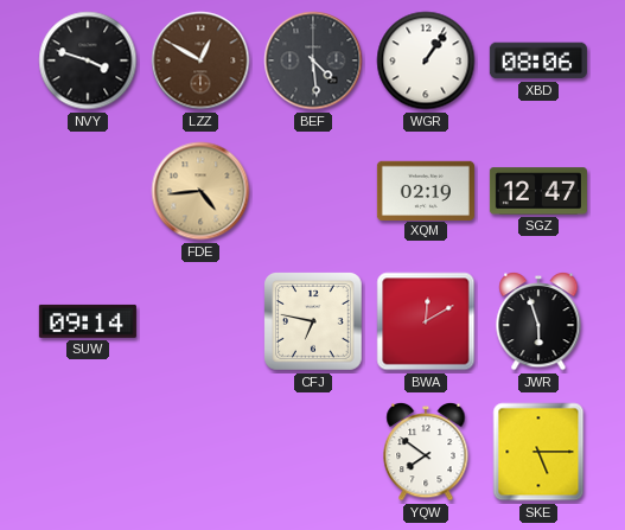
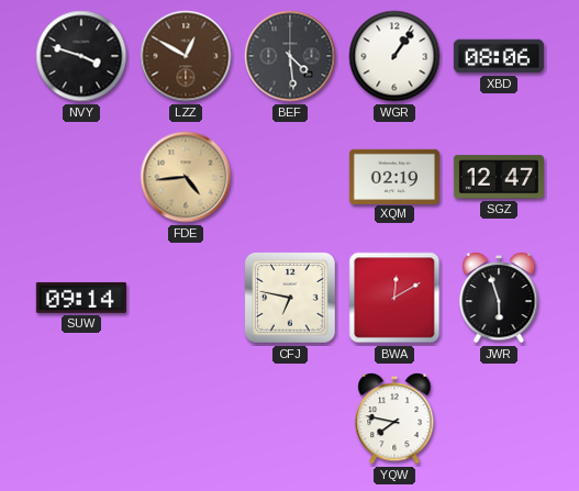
YQW: 7:51 -> 7:47
SKE: 5:15 -> none
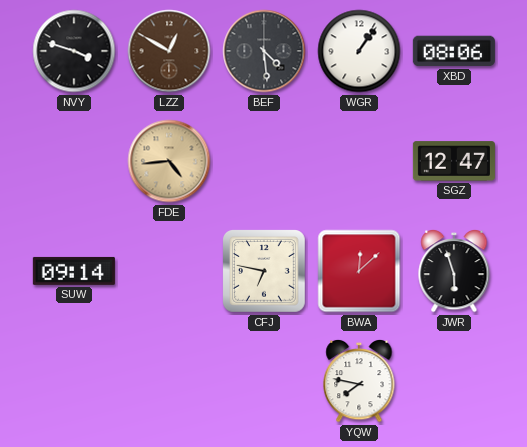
XQM: 02:19 -> none
BWA: 12:10 -> 12:08
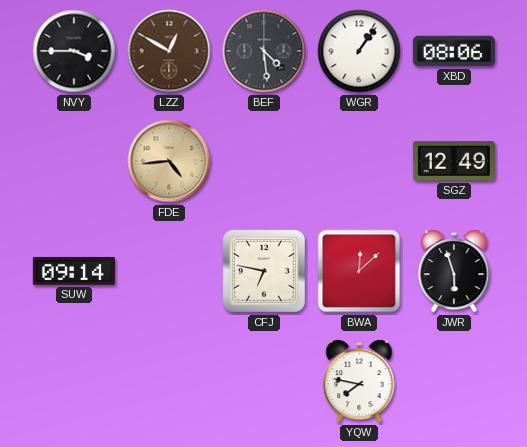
NVY: 3:48 -> 3:45
SGZ: 12:47 -> 12:49
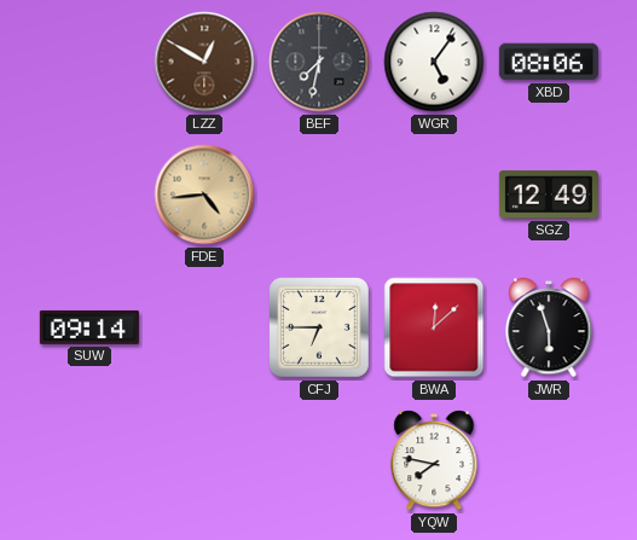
NVY: 3:45 -> none
BEF: 4:29 -> 7:32
WGR: 1:06 -> 5:06
CFJ: 6:47 -> 6:45
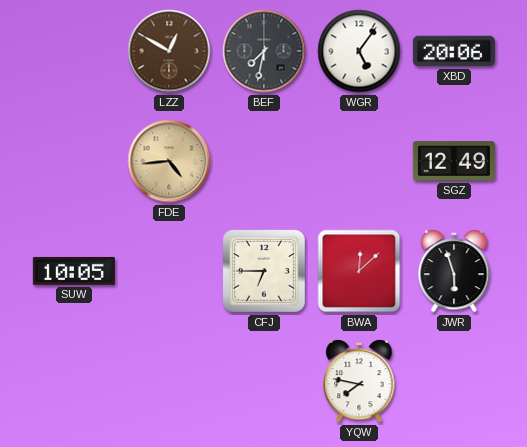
XBD: 08:06 -> 20:06
SUW: 09:14 -> 10:05
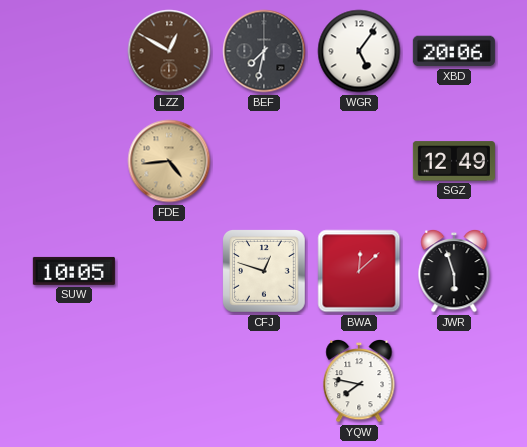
CFJ: 6:45 -> 12:48
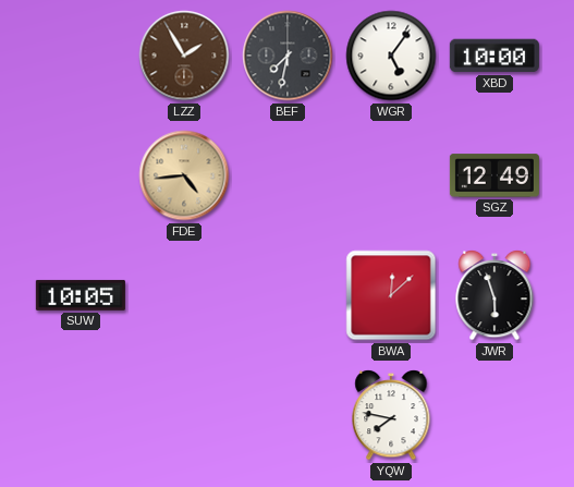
LZZ: 12:50 -> 1:55
XBD: 20:06 -> 10:00
CFJ: 12:48 -> none
